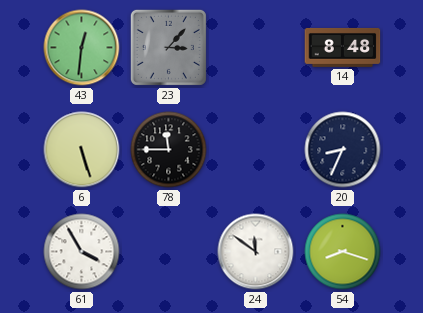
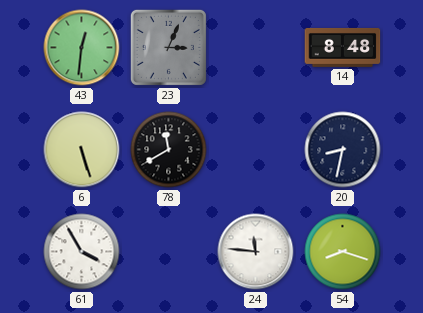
23: 3:07 -> 3:04
78: 11:45 -> 11:40
20: 8:34 -> 8:32
24: 11:51 -> 11:46
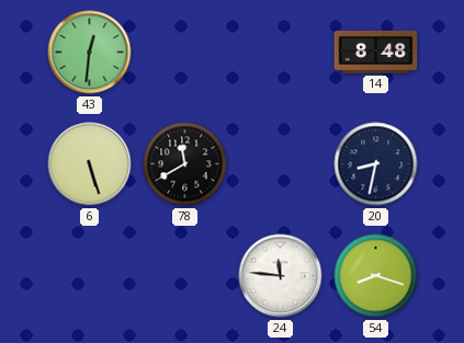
23: 3:04 -> none
61: 3:55 -> none
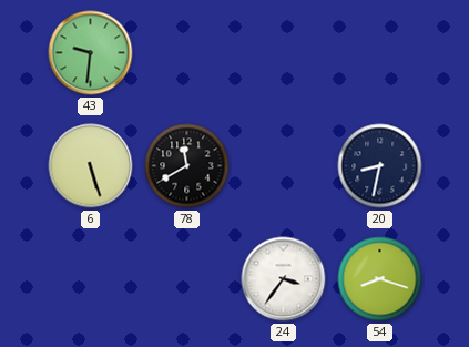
43: 12:31 -> 9:31
14: 8:48 -> none
24: 11:46 -> 3:36
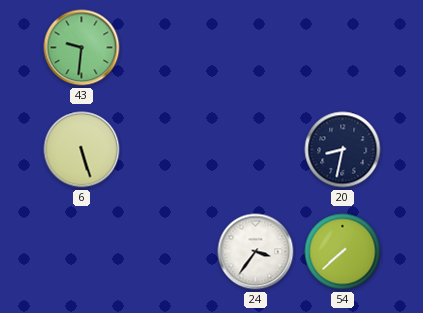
78: 11:40 -> none
54: 8:18 -> 7:38
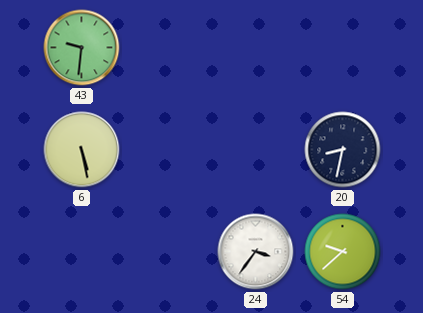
6: 5:27 -> 5:28
54: 7:38 -> 9:38
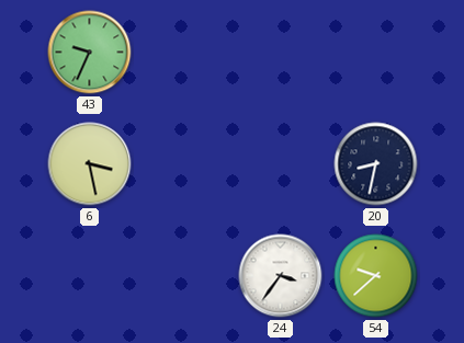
43: 9:31 -> 9:34
6: 5:28 -> 3:28
